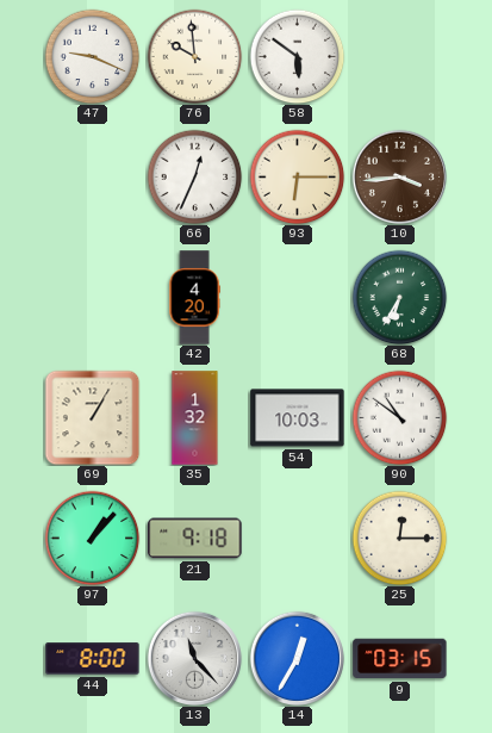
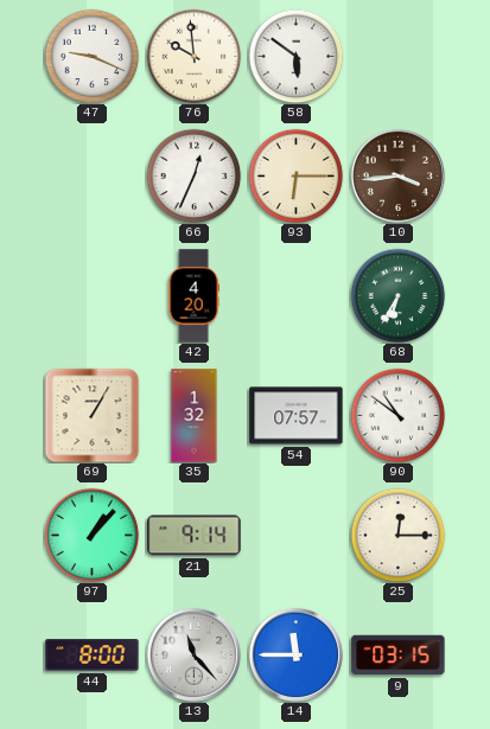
54: 10:03 -> 07:57
21: 9:18 -> 9:14
14: 12:35 -> 11:45
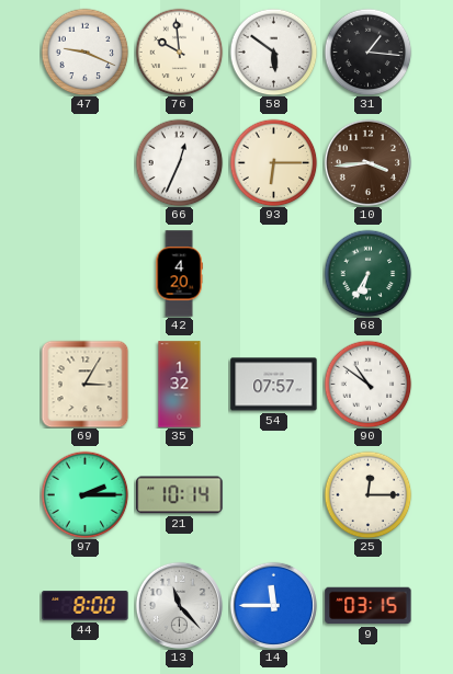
31: none -> 1:16
69: 1:05 -> 3:05
97: 1:07 -> 2:15
21: 9:14 -> 10:14
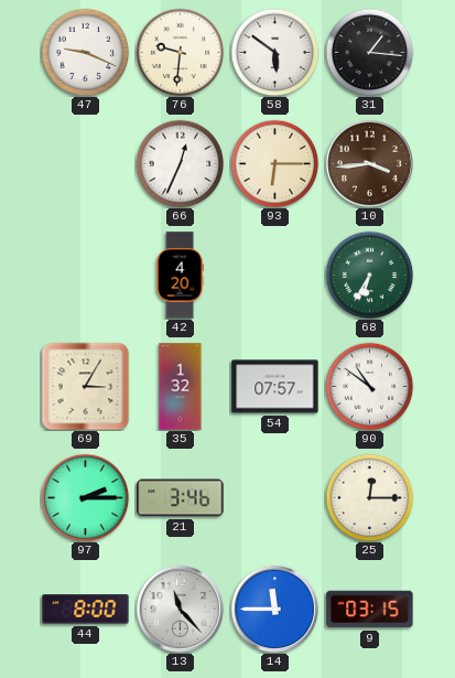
76: 9:59 -> 9:31
21: 10:14 -> 3:46
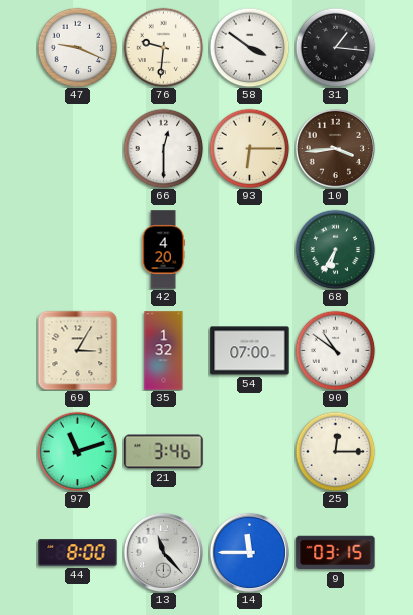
58: 5:51 -> 3:51
66: 12:34 -> 12:30
54: 07:57 -> 07:00
97: 2:15 -> 11:12
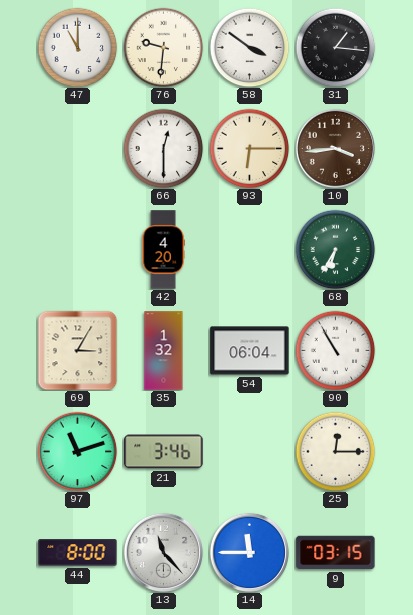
47: 9:19 -> 11:00
54: 07:00 -> 06:04
90: 10:51 -> 10:55
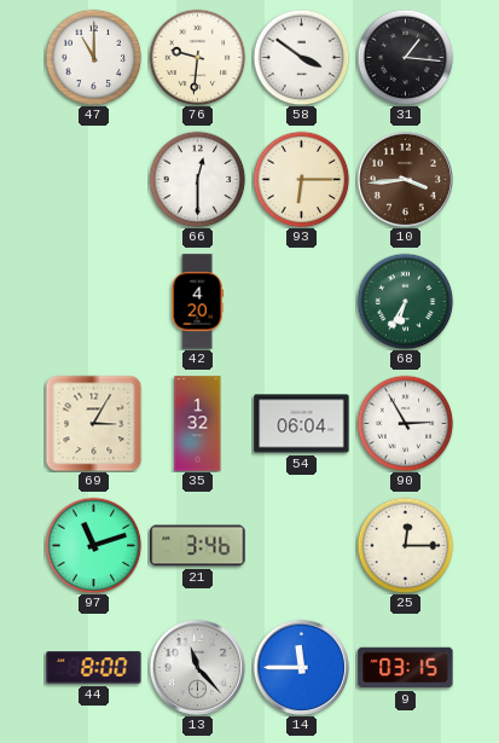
90: 10:55 -> 2:55
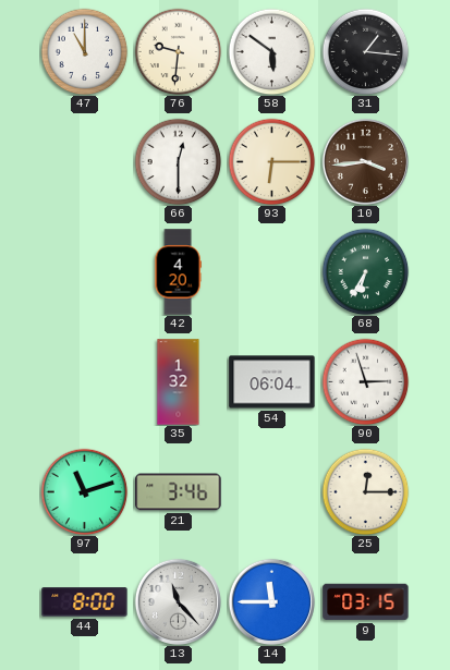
58: 3:51 -> 5:51
69: 3:05 -> none
90: 2:55 -> 2:57
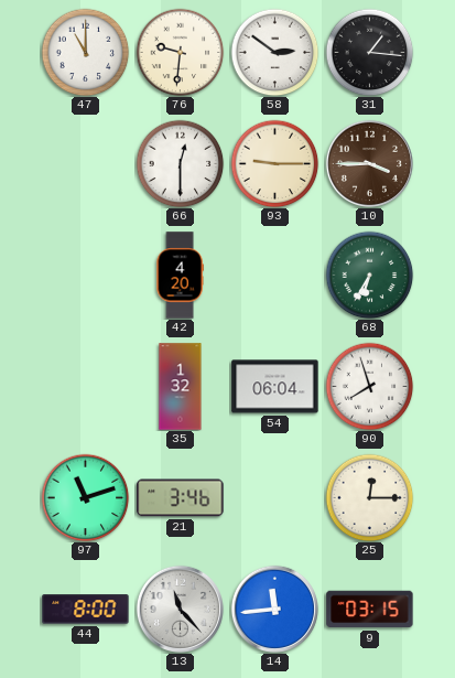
58: 5:51 -> 2:51
93: 6:15 -> 9:15
10: 3:44 -> 3:45
90: 2:57 -> 7:57
14: 11:45 -> 11:44
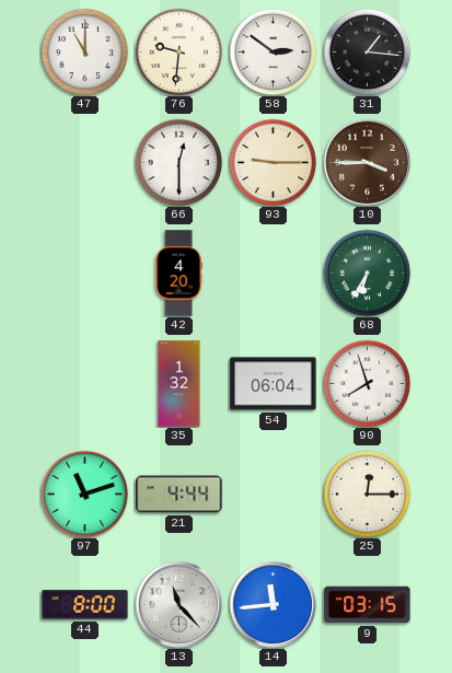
21: 3:46 -> 4:44
